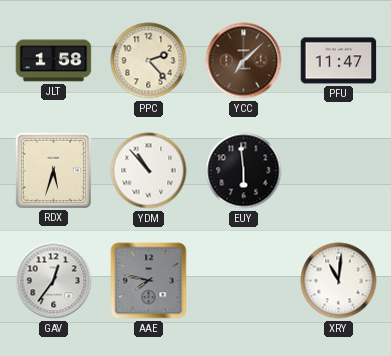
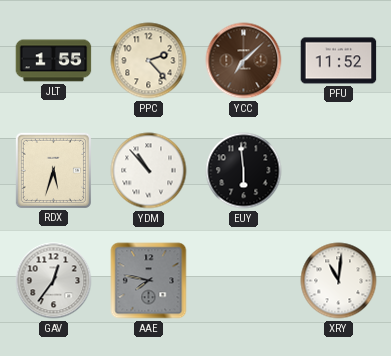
JLT: 1:58 -> 1:55
PFU: 11:47 -> 11:52
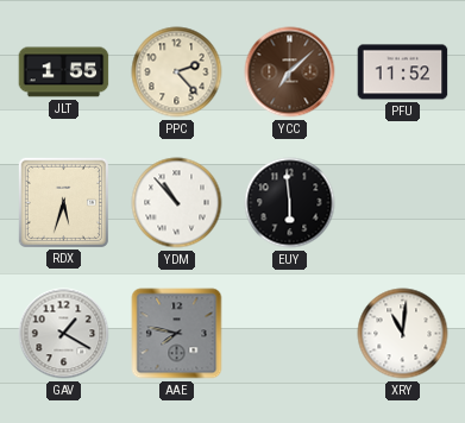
GAV: 12:36 -> 1:20
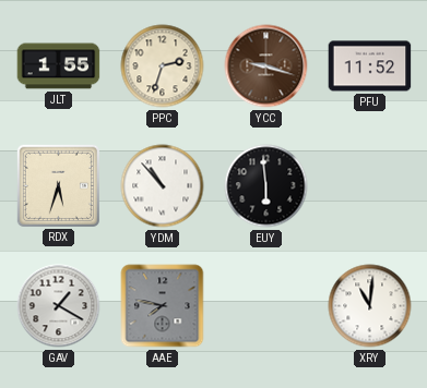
PPC: 2:23 -> 2:33
YCC: 7:08 -> 9:18
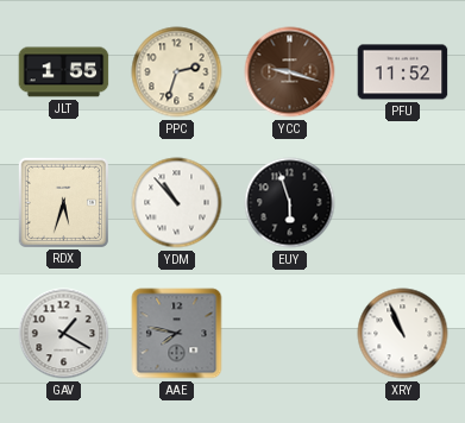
EUY: 5:59 -> 5:57
XRY: 11:01 -> 10:56
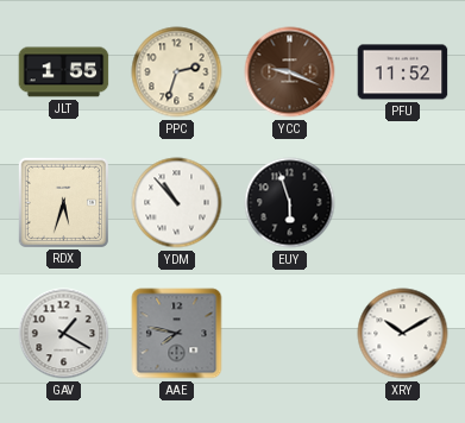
YCC: 9:18 -> 9:19
XRY: 10:56 -> 10:10
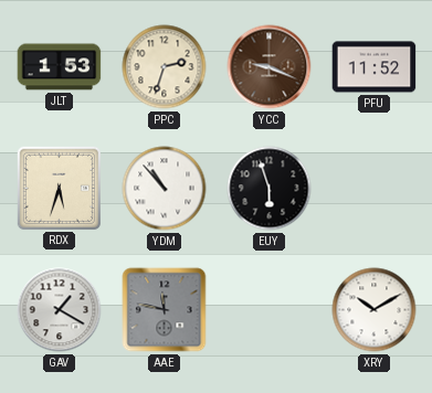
JLT: 1:55 -> 1:53
AAE: 7:47 -> 11:47
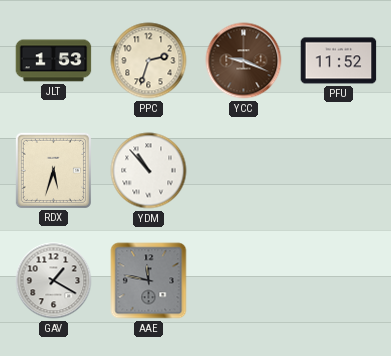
EUY: 5:57 -> none
XRY: 10:10 -> none
